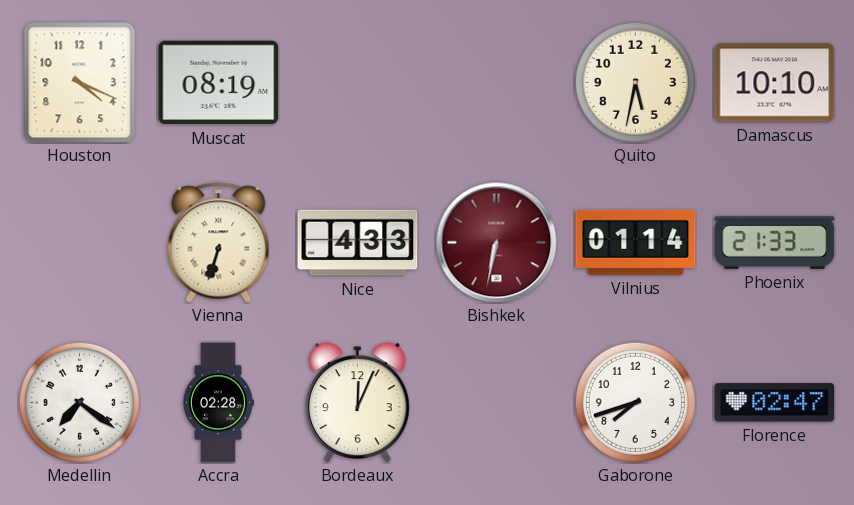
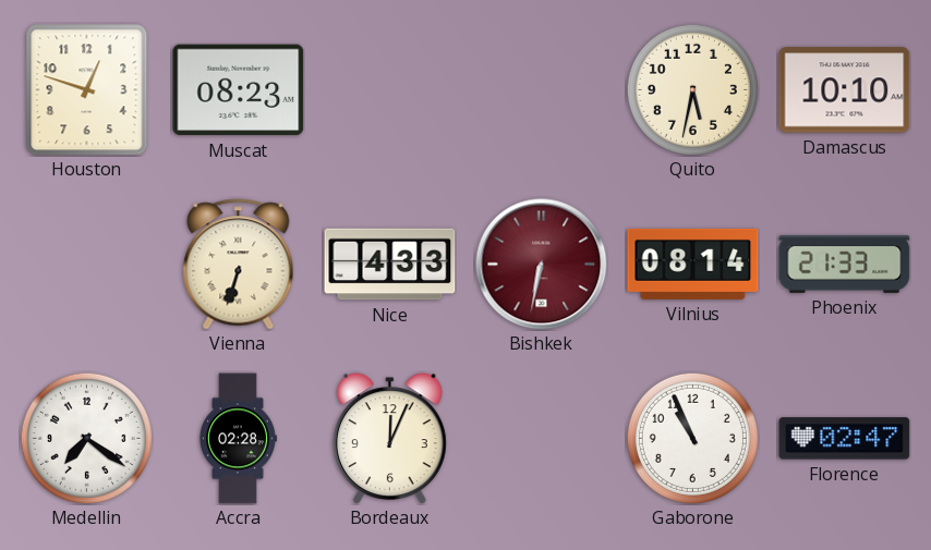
Houston: 4:19 -> 12:48
Muscat: 08:19 -> 08:23
Vilnius: 01:14 -> 08:14
Gaborone: 7:42 -> 10:56
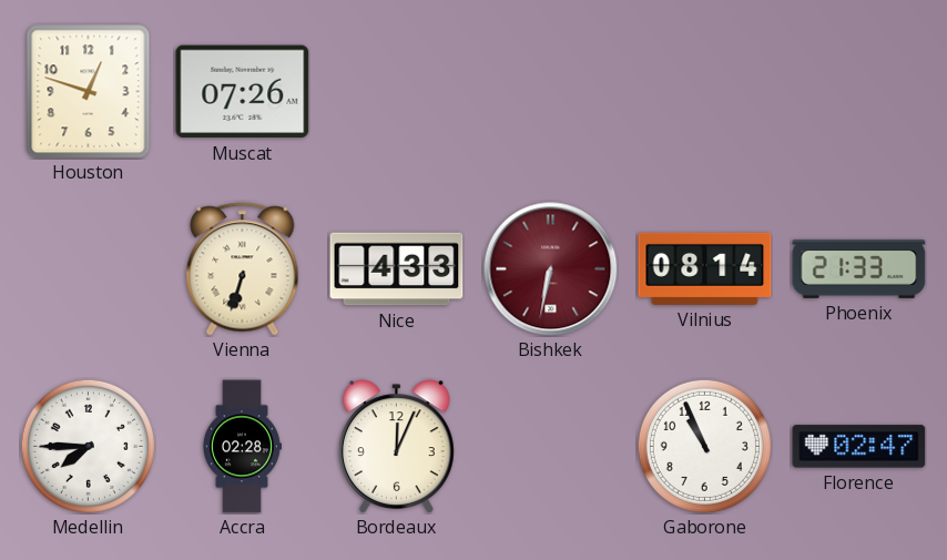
Muscat: 08:23 -> 07:26
Quito: 5:32 -> none
Damascus: 10:10 -> none
Medellin: 7:21 -> 7:45
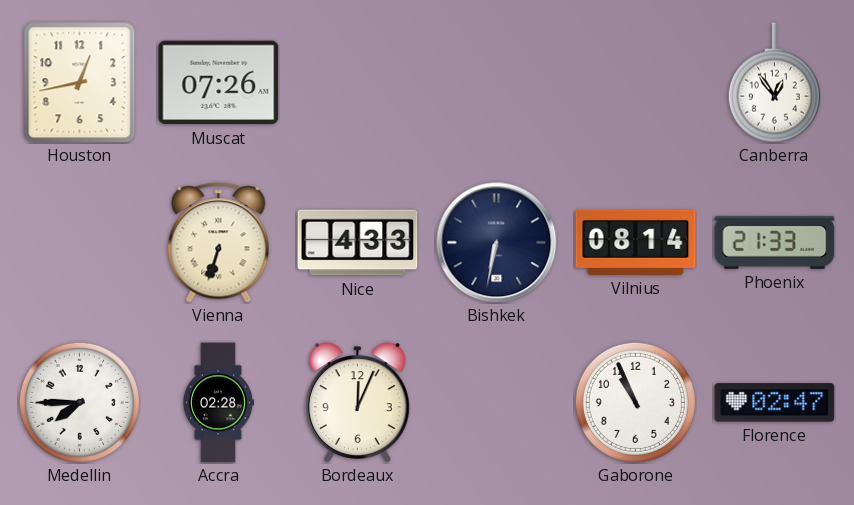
Houston: 12:48 -> 12:43
Canberra: none -> 12:54
Bishkek dial: burgundy -> navy
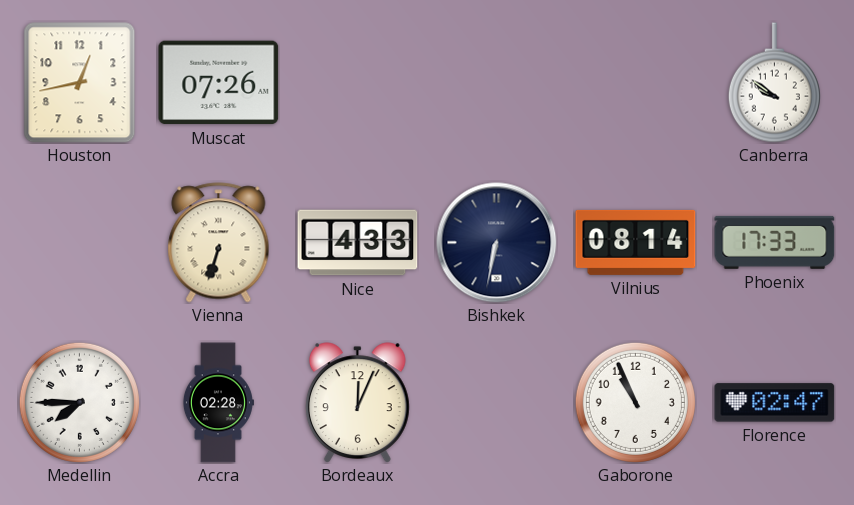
Canberra: 12:54 -> 9:51
Phoenix: 21:33 -> 17:33
